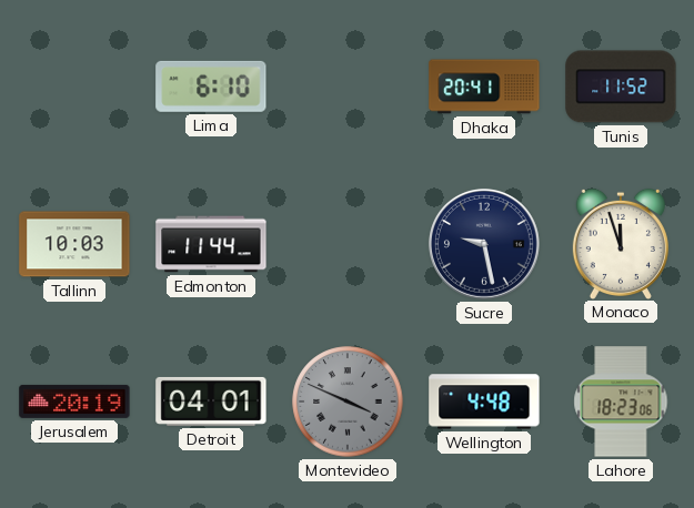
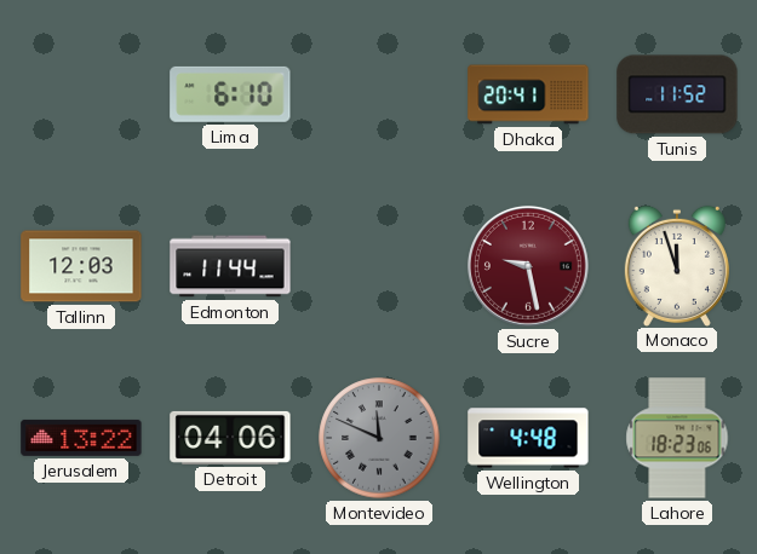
Tallinn: 10:03 -> 12:03
Sucre dial: navy -> burgundy
Jerusalem: 20:19 -> 13:22
Detroit: 04:01 -> 04:06
Montevideo: 3:49 -> 11:49
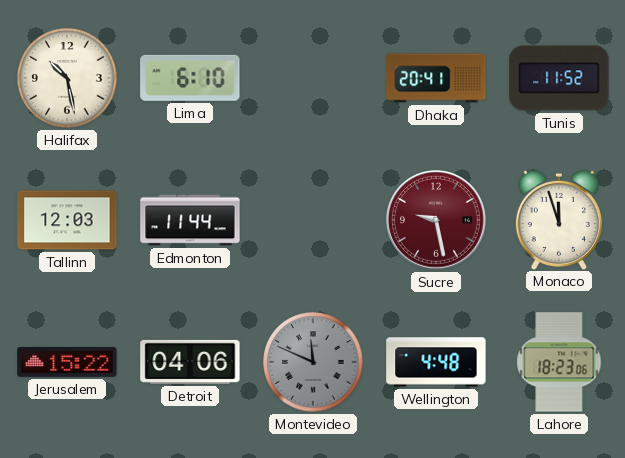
Halifax: none -> 10:28
Jerusalem: 13:22 -> 15:22
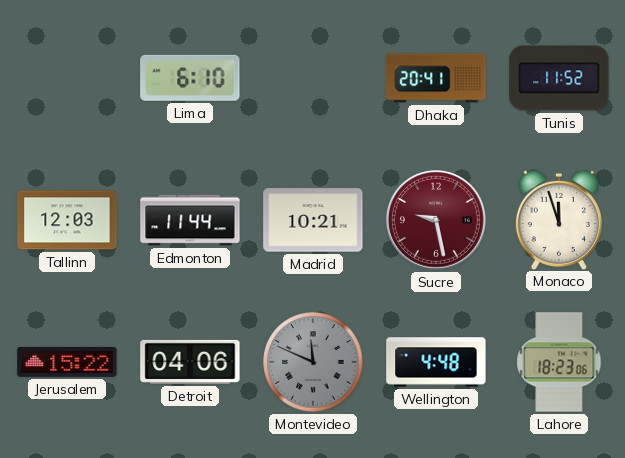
Halifax: 10:28 -> none
Madrid: none -> 10:21
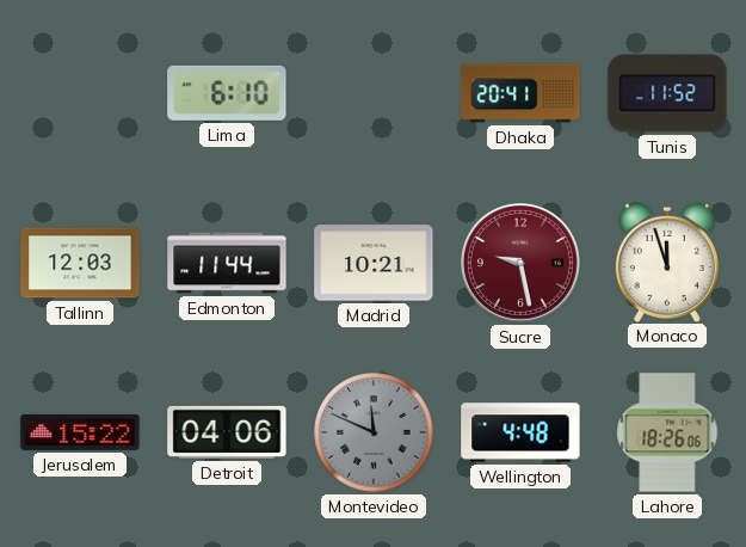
Lahore: 18:23 -> 18:26
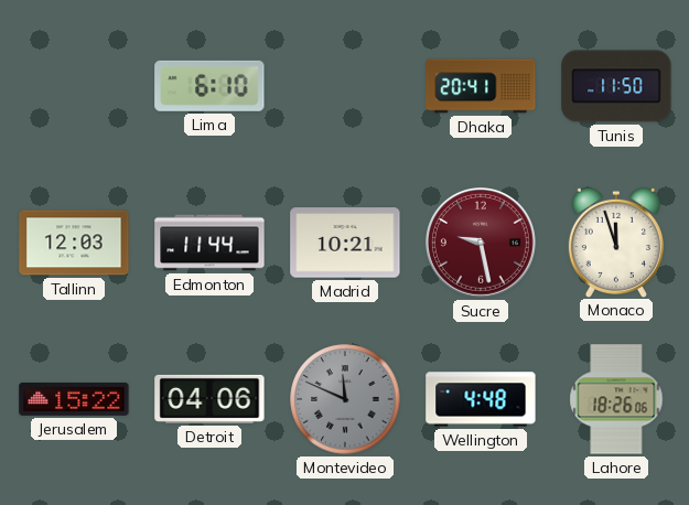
Tunis: 11:52 -> 11:50
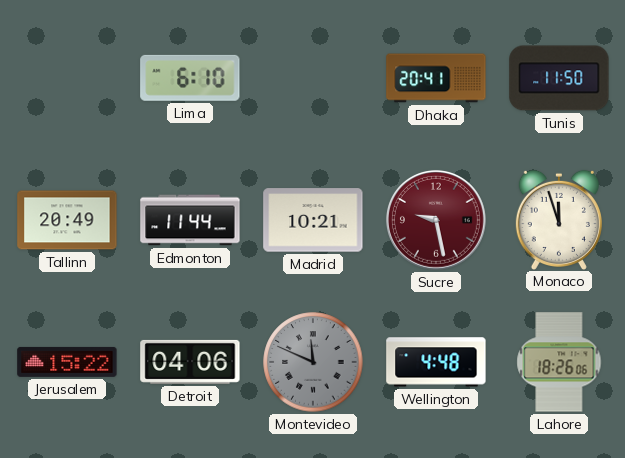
Tallinn: 12:03 -> 20:49
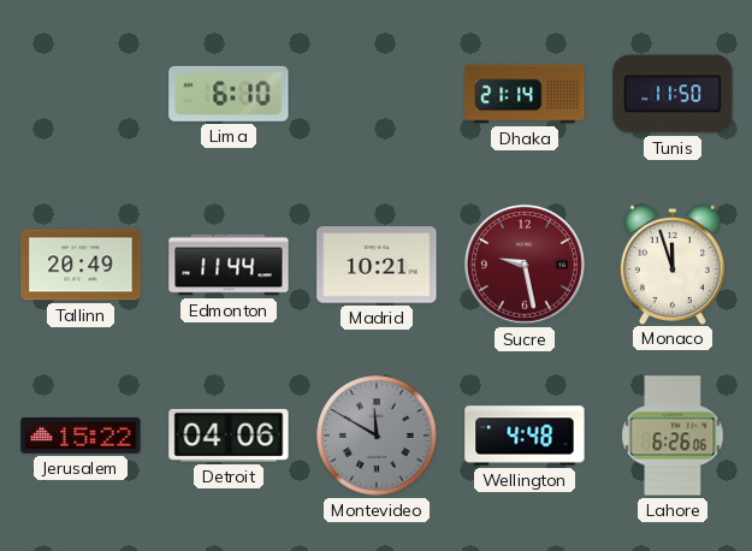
Dhaka: 20:41 -> 21:14
Montevideo: 11:49 -> 11:50
Lahore: 18:26 -> 6:26
